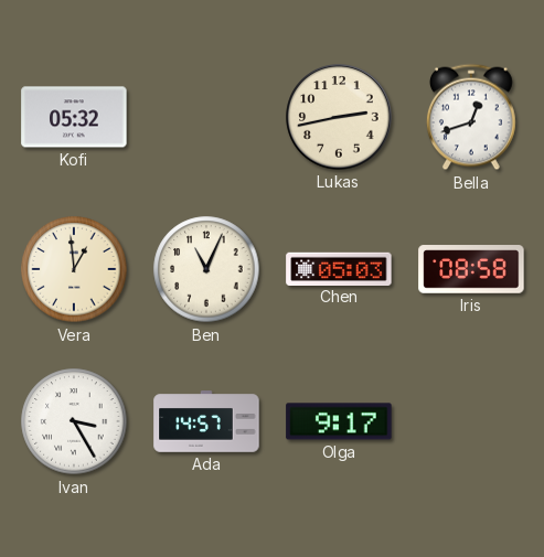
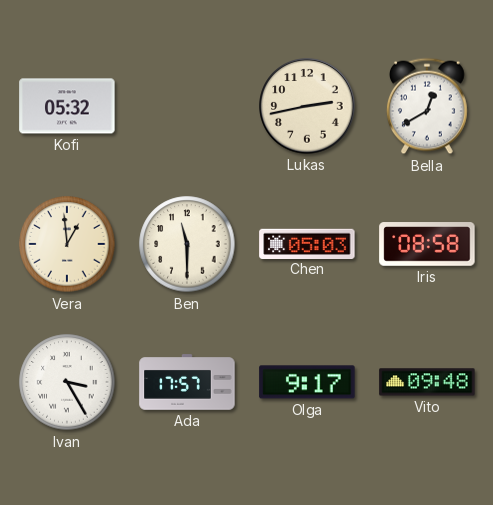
Bella: 12:42 -> 12:40
Ben: 11:04 -> 11:30
Ada: 14:57 -> 17:57
Vito: none -> 09:48
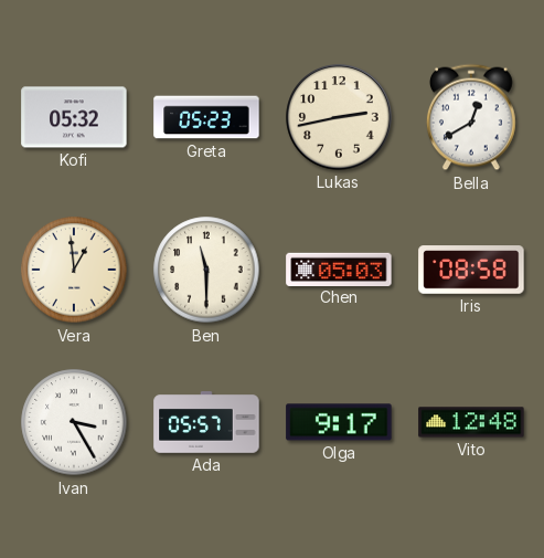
Greta: none -> 05:23
Ada: 17:57 -> 05:57
Vito: 09:48 -> 12:48
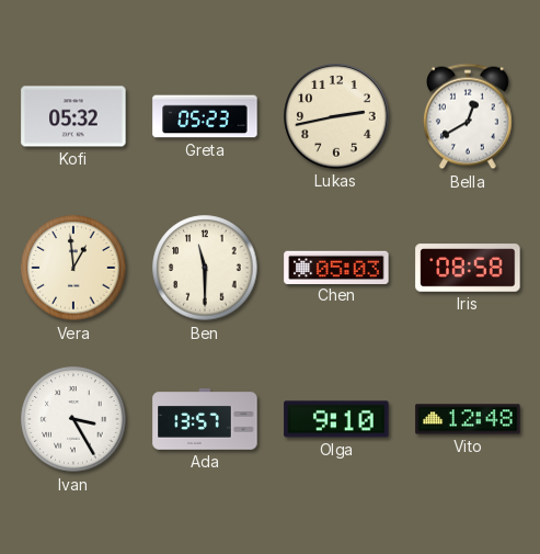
Ada: 05:57 -> 13:57
Olga: 9:17 -> 9:10
